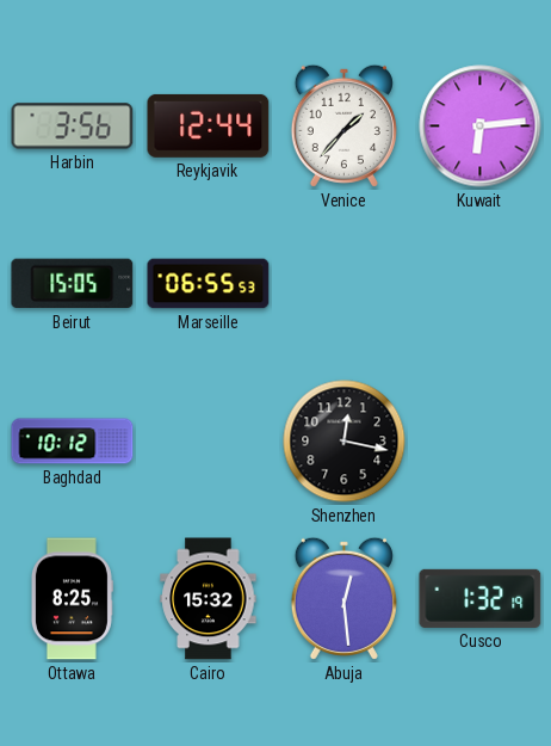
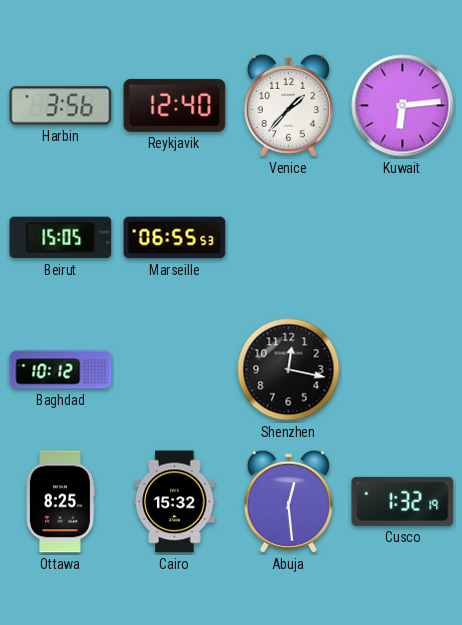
Reykjavik: 12:44 -> 12:40
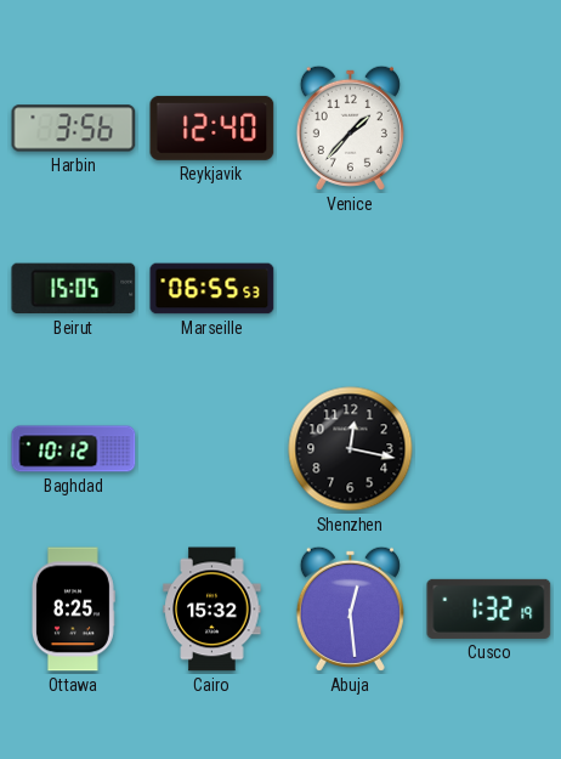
Kuwait: 6:14 -> none
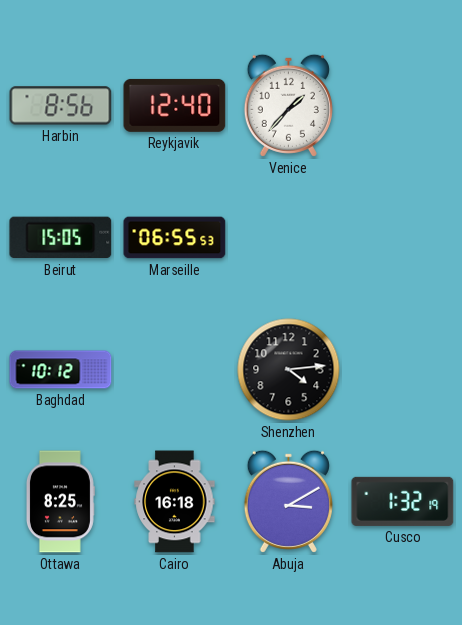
Harbin: 3:56 -> 8:56
Shenzhen: 12:17 -> 4:14
Cairo: 15:32 -> 16:18
Abuja: 12:29 -> 3:10
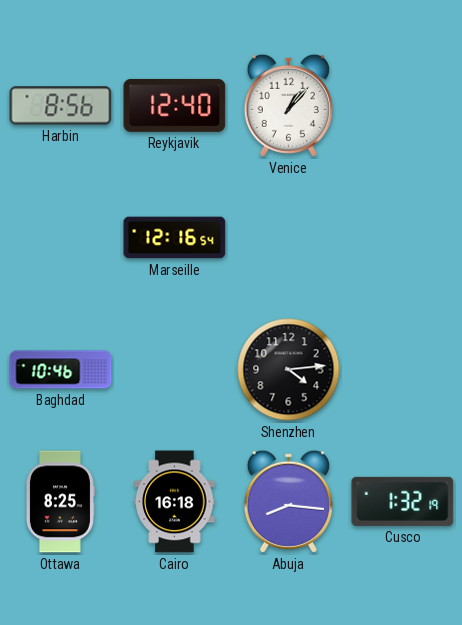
Venice: 1:37 -> 1:07
Beirut: 15:05 -> none
Marseille: 06:55 -> 12:16
Baghdad: 10:12 -> 10:46
Abuja: 3:10 -> 8:16
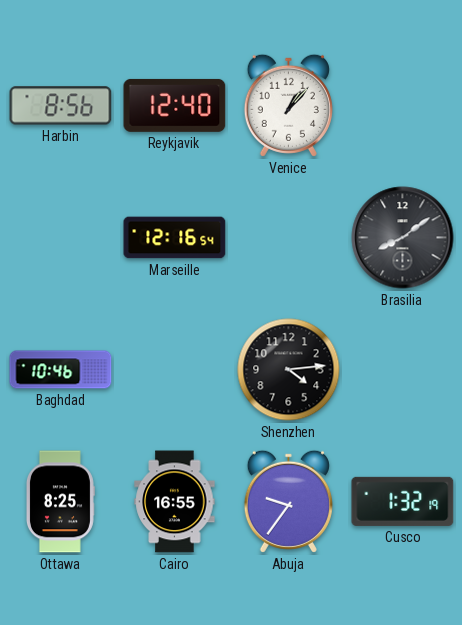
Brasilia: none -> 8:09
Cairo: 16:18 -> 16:55
Abuja: 8:16 -> 9:36
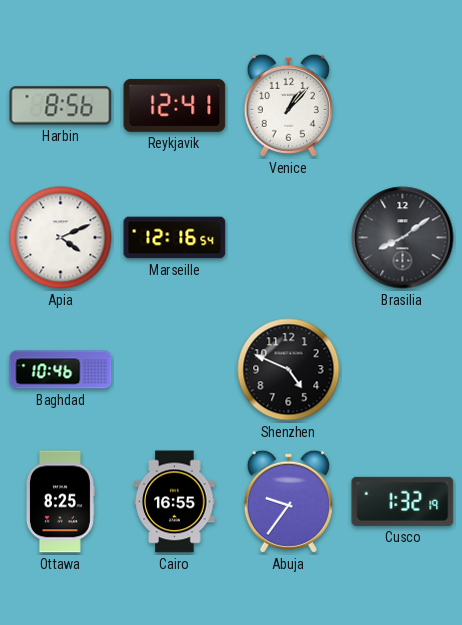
Reykjavik: 12:40 -> 12:41
Apia: none -> 4:11
Shenzhen: 4:14 -> 4:49
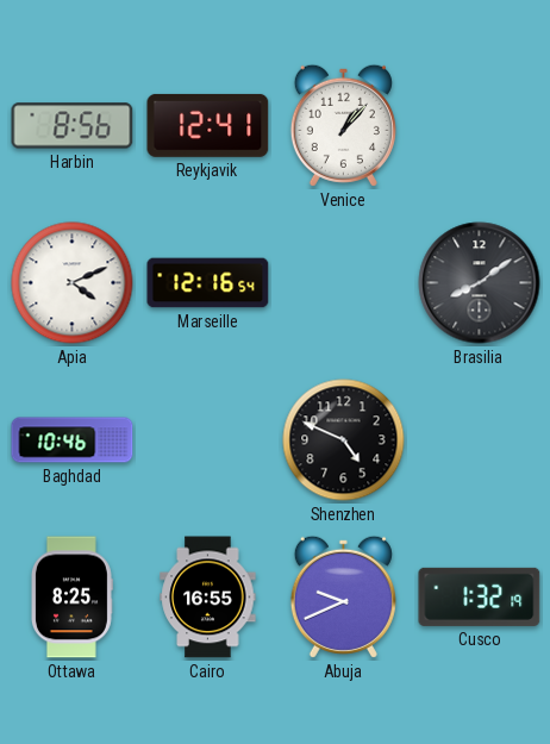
Abuja: 9:36 -> 9:41
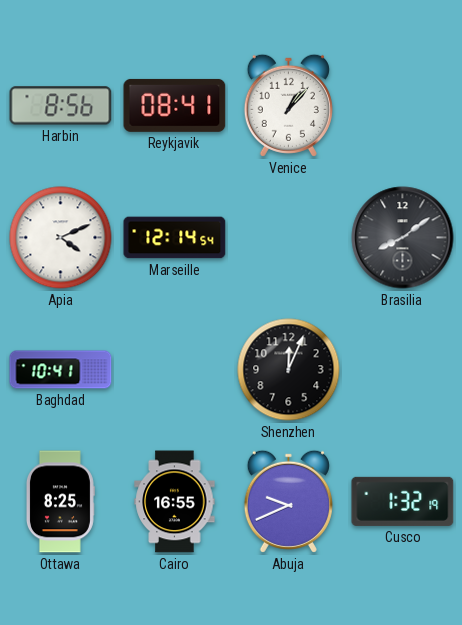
Reykjavik: 12:41 -> 08:41
Marseille: 12:16 -> 12:14
Baghdad: 10:46 -> 10:41
Shenzhen: 4:49 -> 12:04
